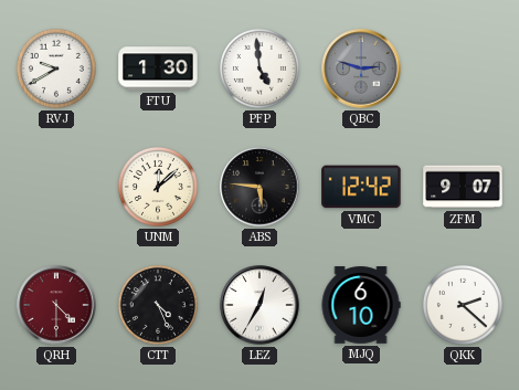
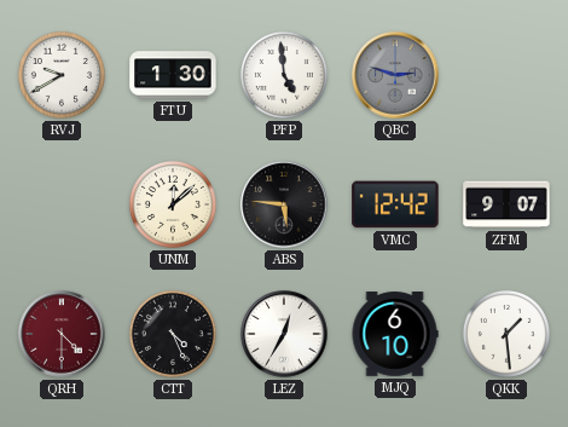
QKK: 2:22 -> 1:29
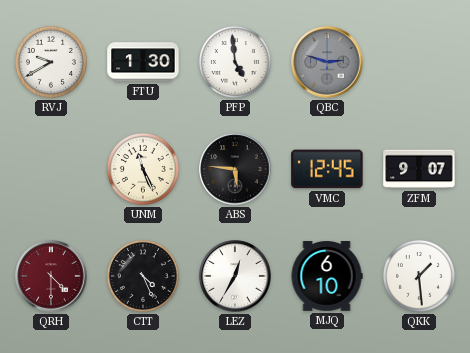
UNM: 12:08 -> 11:26
VMC: 12:42 -> 12:45
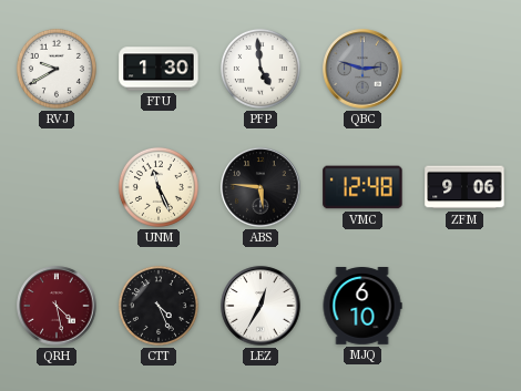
VMC: 12:45 -> 12:48
ZFM: 9:07 -> 9:06
QRH: 4:30 -> 4:28
QKK: 1:29 -> none
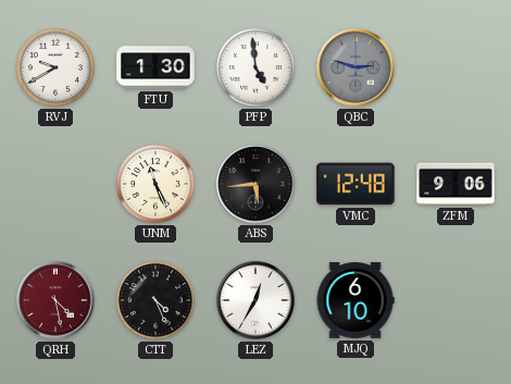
ABS: 5:46 -> 5:44
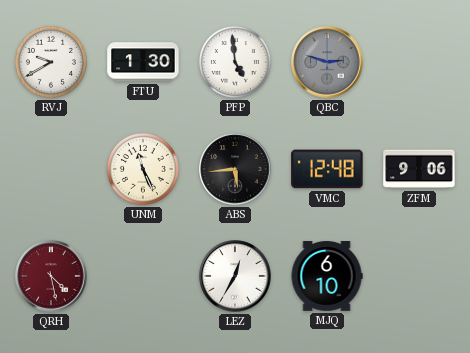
CTT: 4:26 -> none
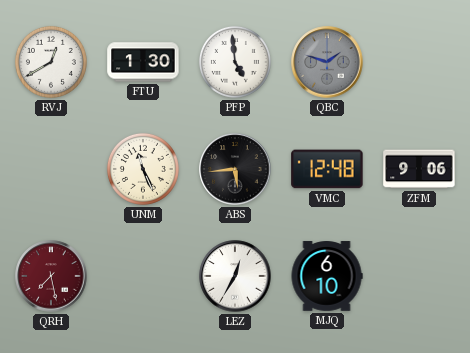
RVJ: 9:40 -> 12:40
QBC: 2:48 -> 1:48
QRH: 4:28 -> 7:28
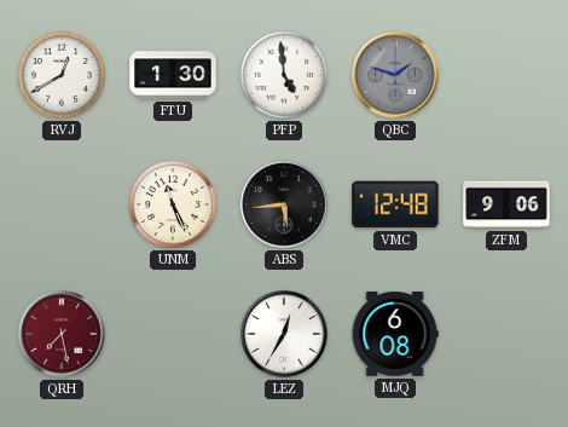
MJQ: 6:10 -> 6:08
